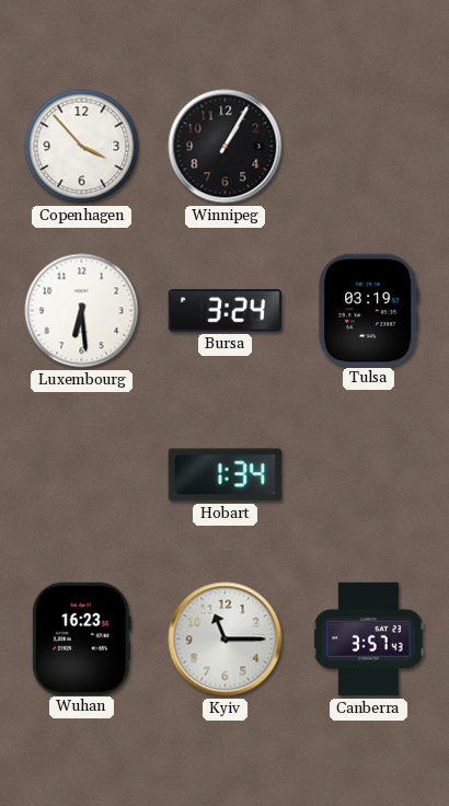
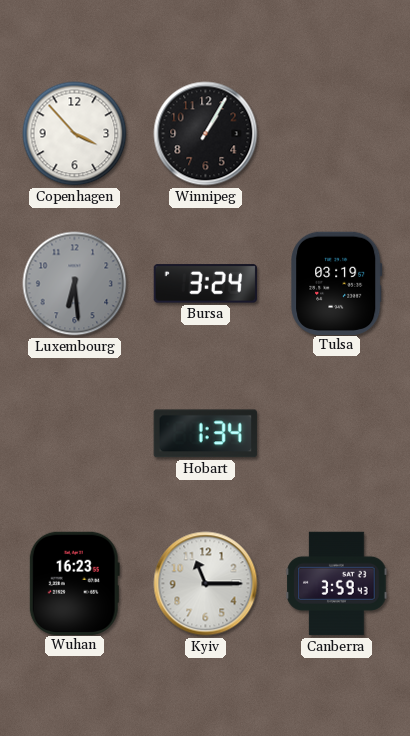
Luxembourg dial: white -> grey
Canberra: 3:57 -> 3:59
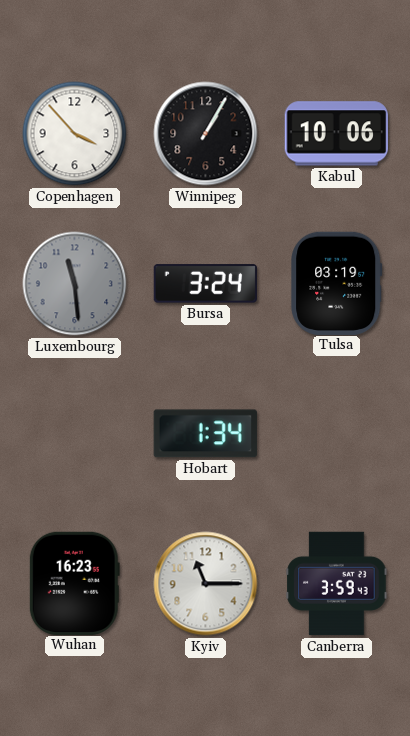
Kabul: none -> 10:06
Luxembourg: 6:29 -> 11:29
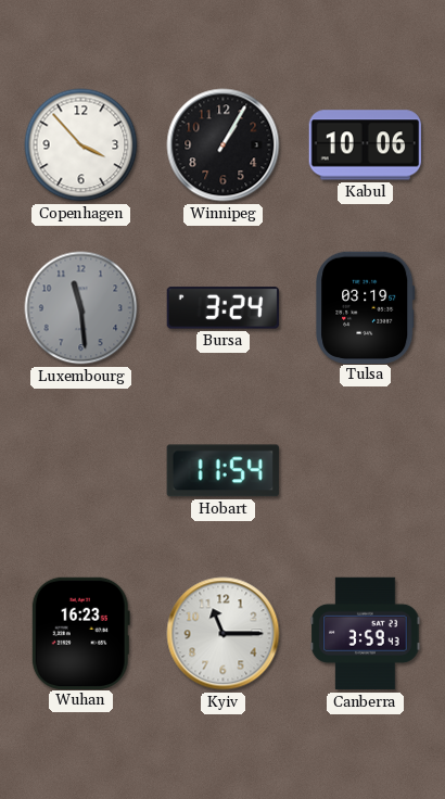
Hobart: 1:34 -> 11:54
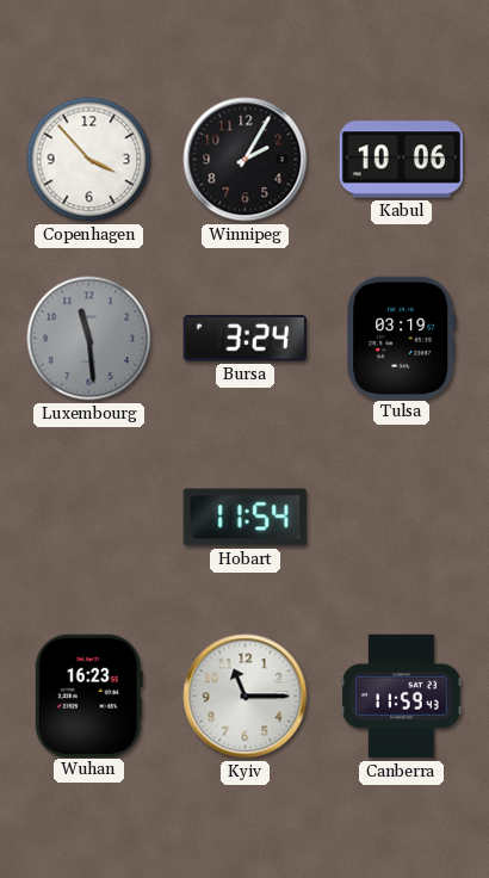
Winnipeg: 1:05 -> 2:05
Canberra: 3:59 -> 11:59
